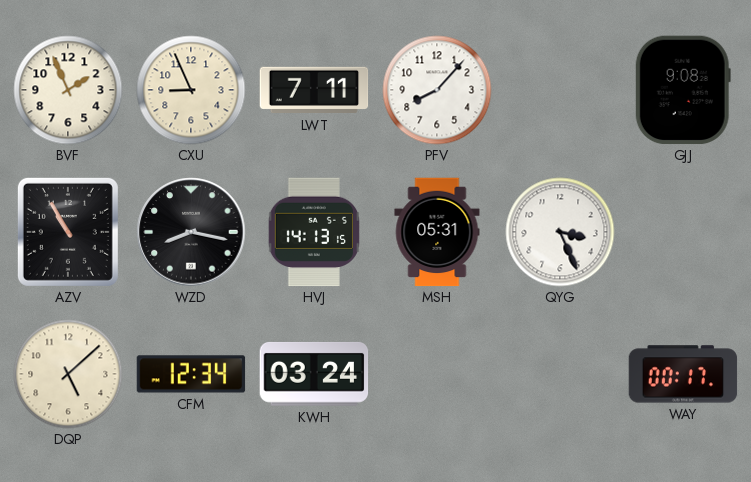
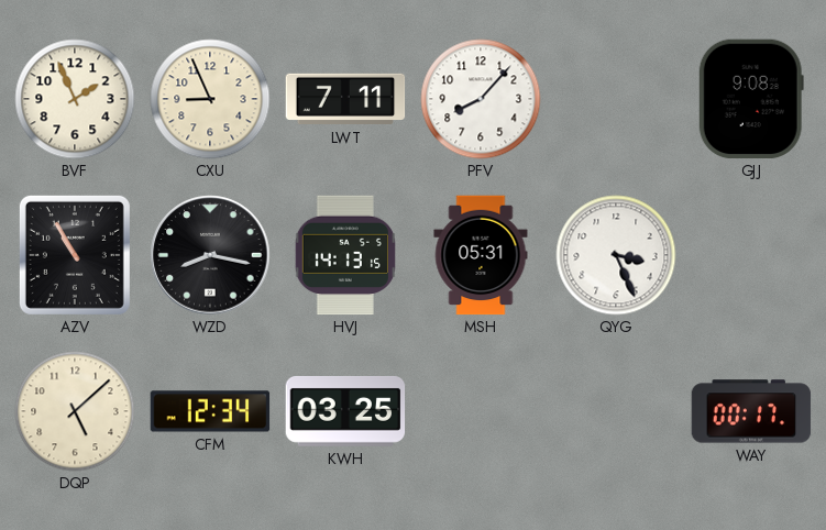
KWH: 03:24 -> 03:25
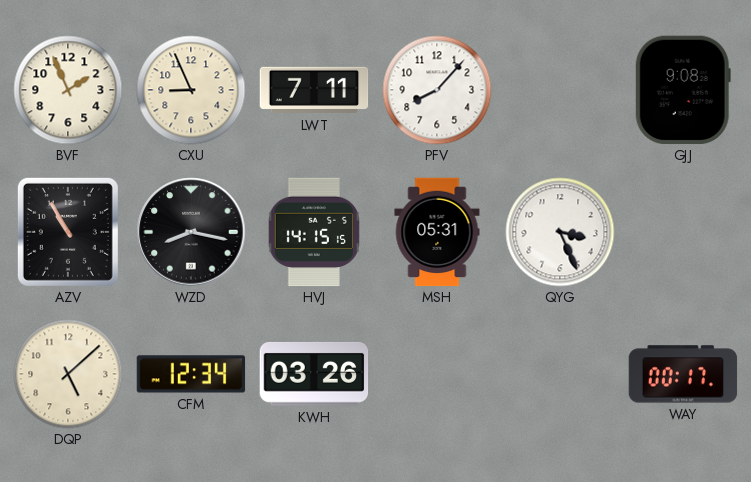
HVJ: 14:13 -> 14:15
KWH: 03:25 -> 03:26
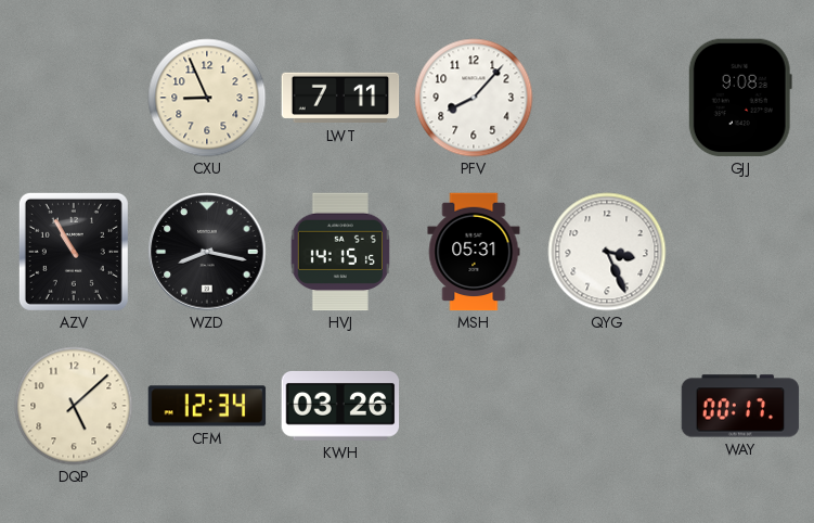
BVF: 1:56 -> none
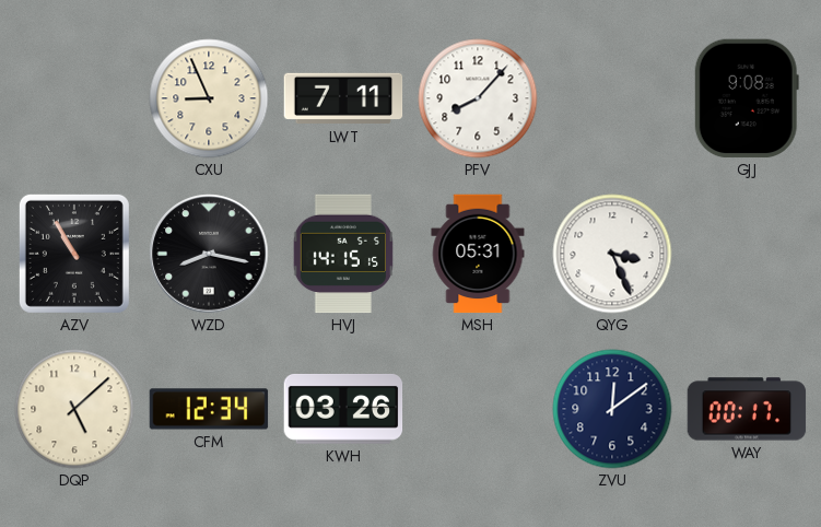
ZVU: none -> 12:09
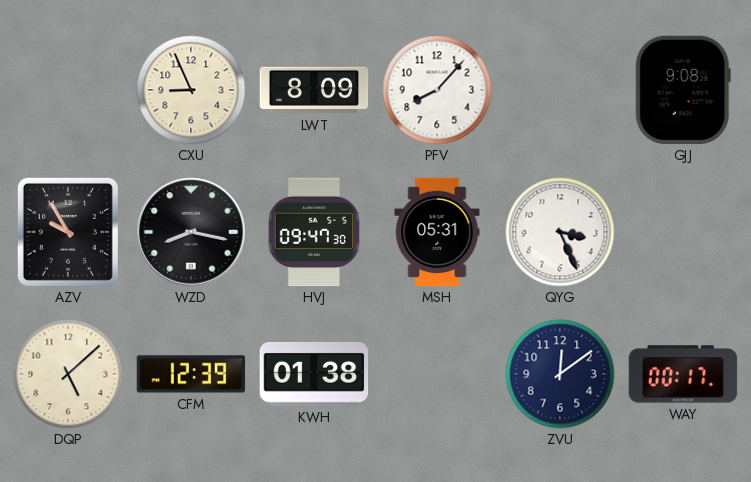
LWT: 7:11 -> 8:09
AZV: 10:55 -> 9:55
HVJ: 14:15 -> 09:47
CFM: 12:34 -> 12:39
KWH: 03:26 -> 01:38
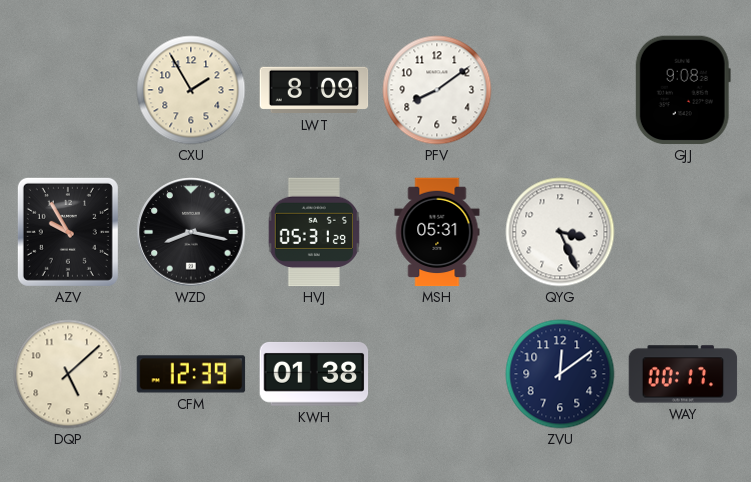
CXU: 8:56 -> 1:55
PFV: 8:07 -> 8:09
HVJ: 09:47 -> 05:31
